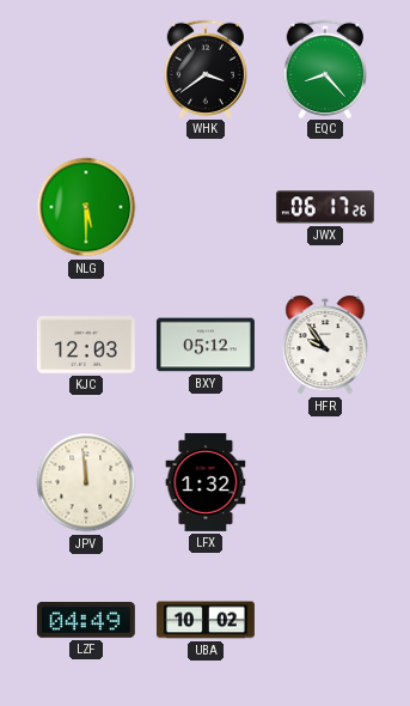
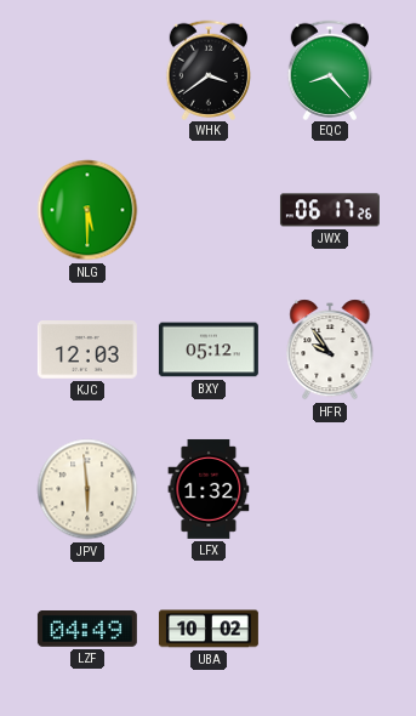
JPV: 11:59 -> 5:59
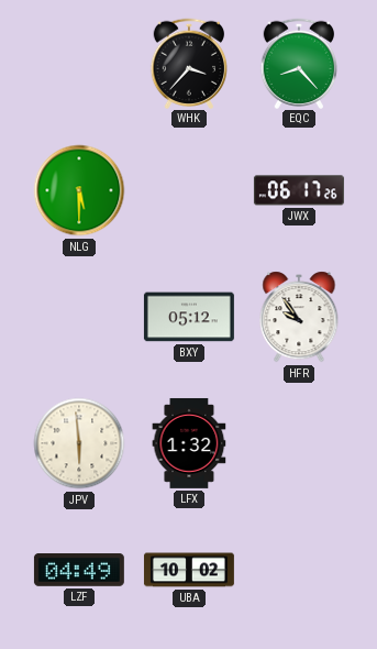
WHK: 3:39 -> 3:37
KJC: 12:03 -> none
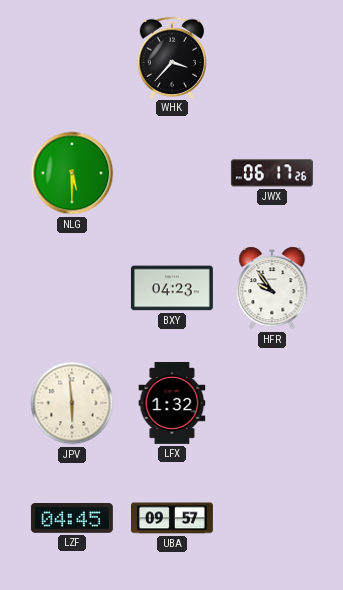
EQC: 8:23 -> none
BXY: 05:12 -> 04:23
LZF: 04:49 -> 04:45
UBA: 10:02 -> 09:57
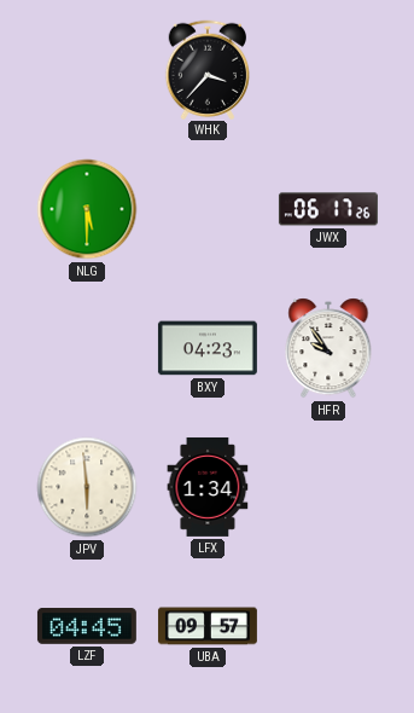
LFX: 1:32 -> 1:34
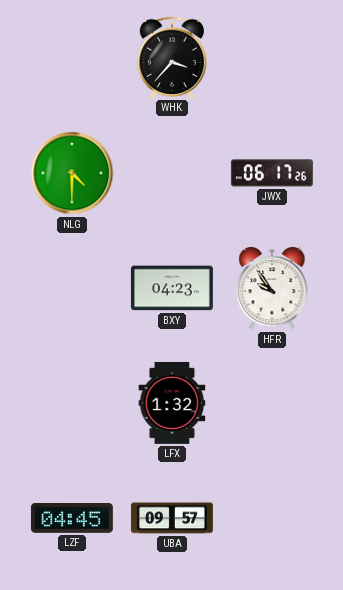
NLG: 5:30 -> 4:30
JPV: 5:59 -> none
LFX: 1:34 -> 1:32
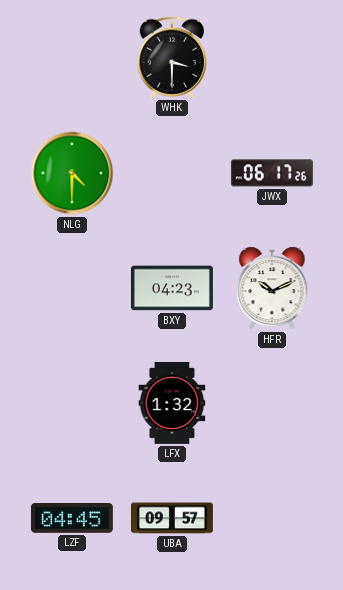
WHK: 3:37 -> 3:30
HFR: 9:54 -> 10:11
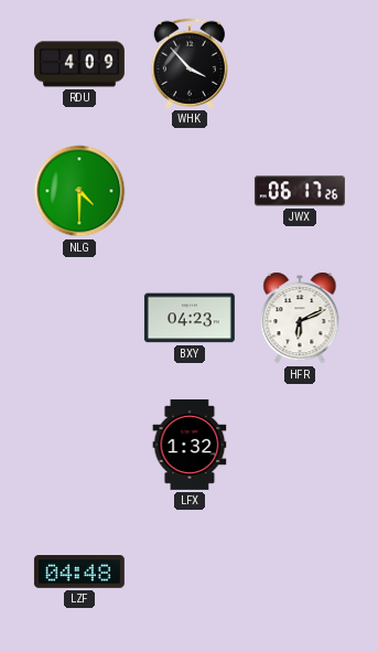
RDU: none -> 4:09
WHK: 3:30 -> 3:53
HFR: 10:11 -> 6:11
LZF: 04:45 -> 04:48
UBA: 09:57 -> none
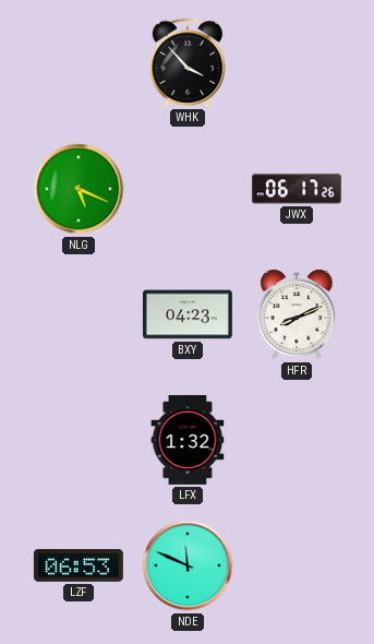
RDU: 4:09 -> none
NLG: 4:30 -> 5:19
HFR: 6:11 -> 8:11
LZF: 04:48 -> 06:53
NDE: none -> 11:49
